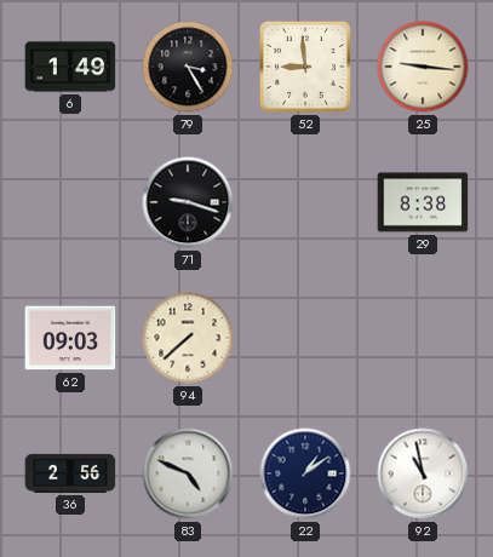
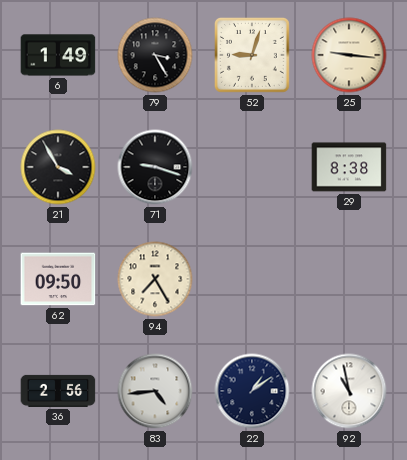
52: 8:59 -> 9:03
21: none -> 3:55
62: 09:03 -> 09:50
94: 7:38 -> 7:25
83: 4:49 -> 4:44
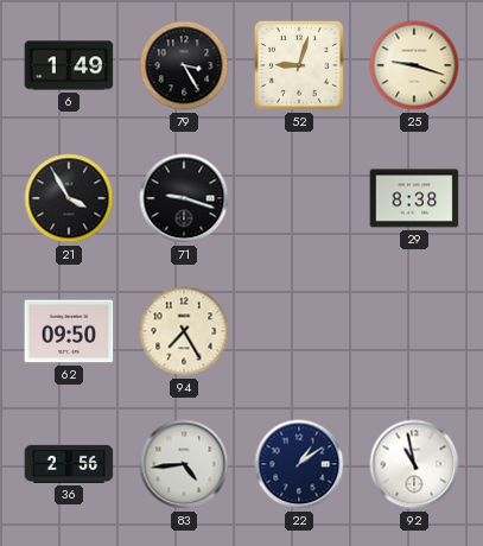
25: 9:16 -> 9:18
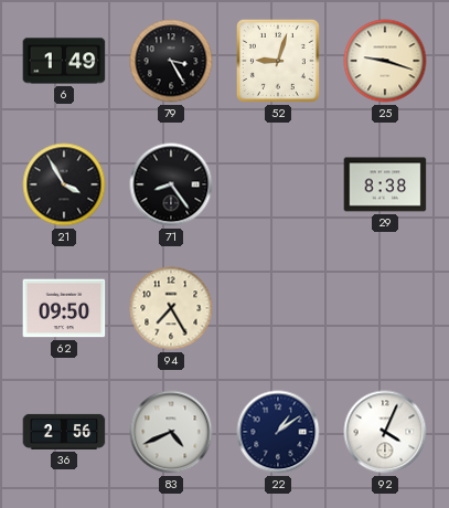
71: 9:18 -> 8:24
83: 4:44 -> 4:41
92: 10:58 -> 4:04
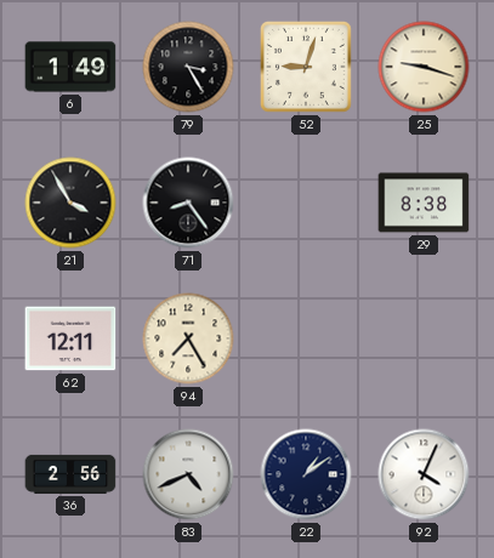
62: 09:50 -> 12:11
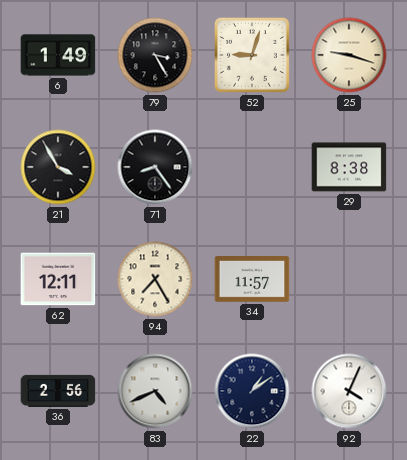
34: none -> 11:57
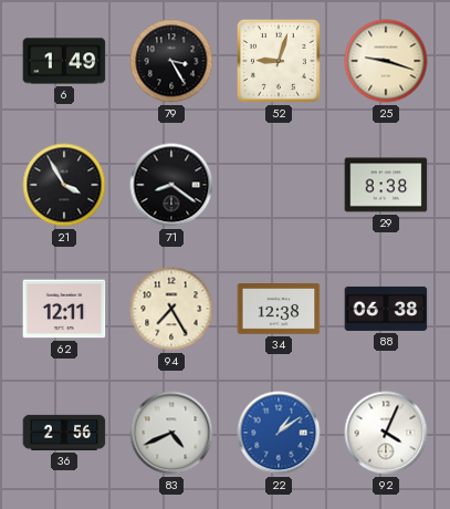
71: 8:24 -> 8:21
34: 11:57 -> 12:38
88: none -> 06:38
22 dial: navy -> blue
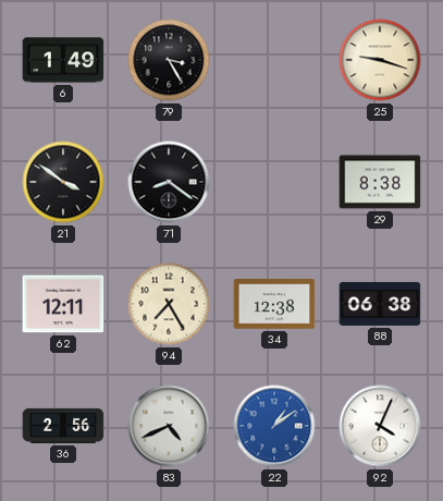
52: 9:03 -> none
21: 3:55 -> 3:51
